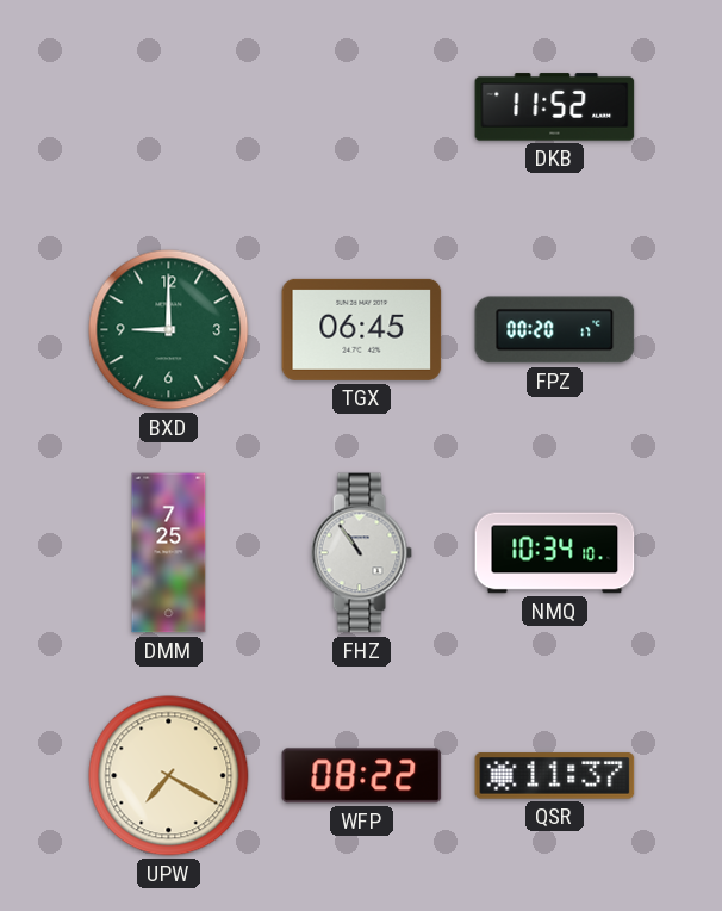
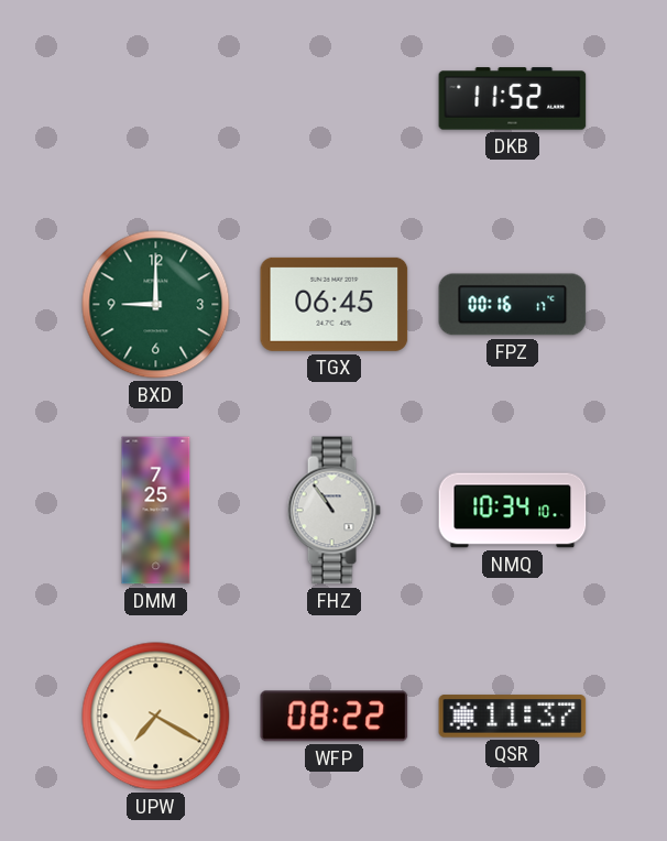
FPZ: 00:20 -> 00:16
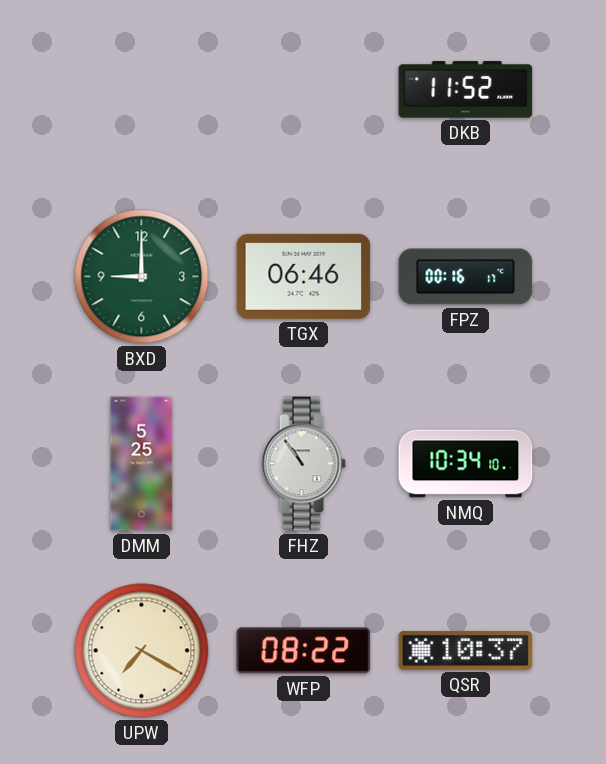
TGX: 06:45 -> 06:46
DMM: 7:25 -> 5:25
QSR: 11:37 -> 10:37
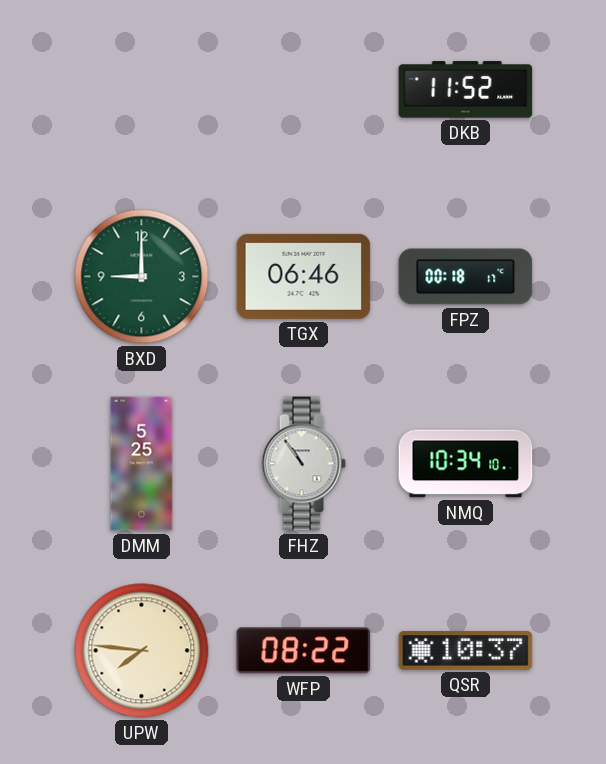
FPZ: 00:16 -> 00:18
UPW: 7:20 -> 7:46
